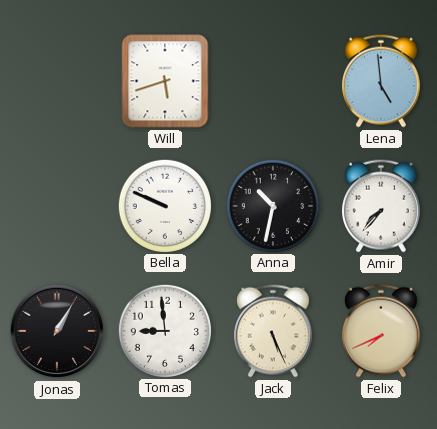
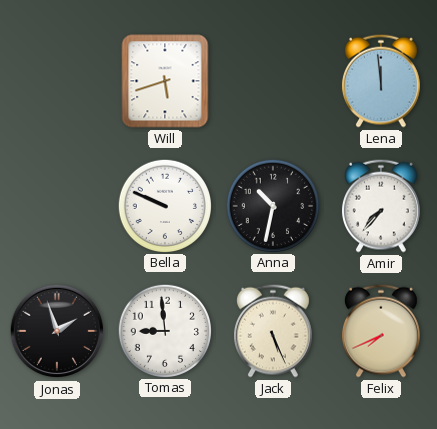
Lena: 4:59 -> 11:59
Jonas: 1:05 -> 1:57
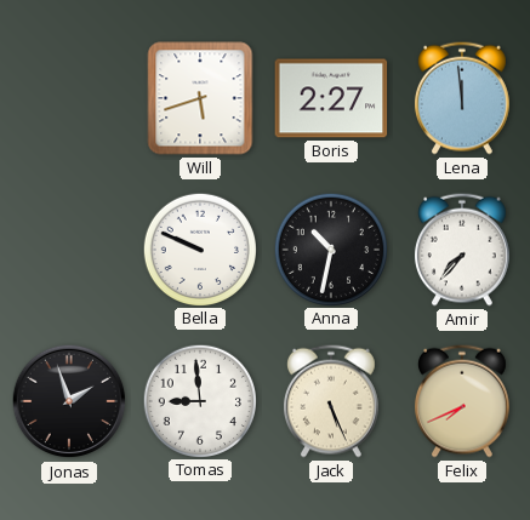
Boris: none -> 2:27
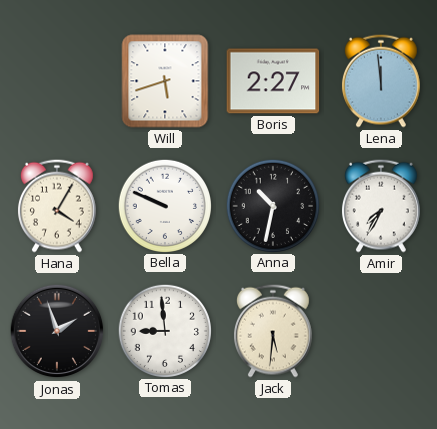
Hana: none -> 4:05
Amir: 7:37 -> 7:35
Jack: 5:26 -> 5:31
Felix: 7:41 -> none
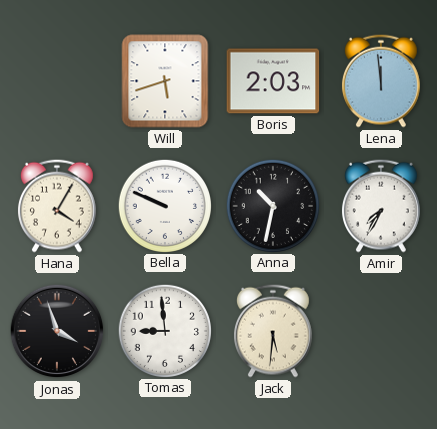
Boris: 2:27 -> 2:03
Jonas: 1:57 -> 3:57
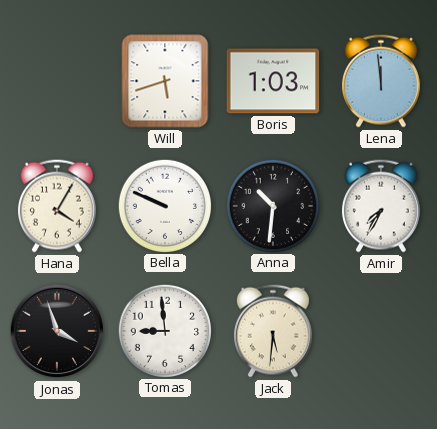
Boris: 2:03 -> 1:03
Anna: 10:32 -> 10:31
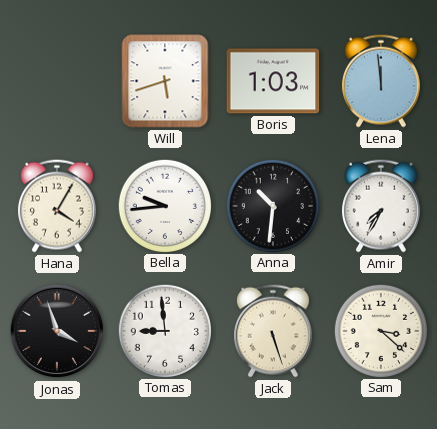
Bella: 9:49 -> 9:44
Jack: 5:31 -> 5:27
Sam: none -> 3:22
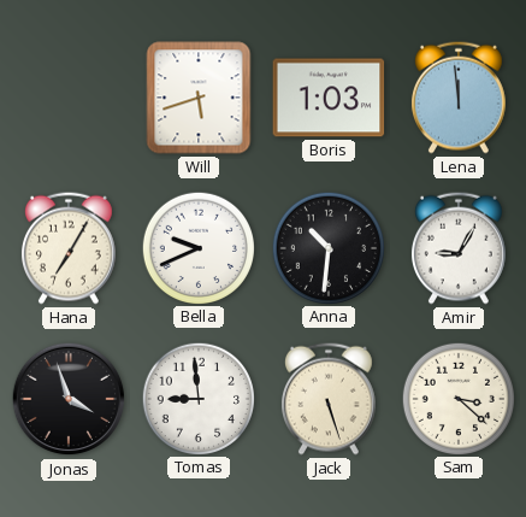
Hana: 4:05 -> 7:05
Bella: 9:44 -> 9:41
Amir: 7:35 -> 9:05
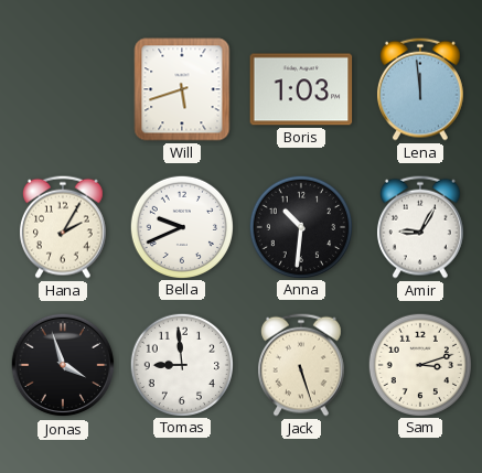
Hana: 7:05 -> 2:05
Sam: 3:22 -> 3:12
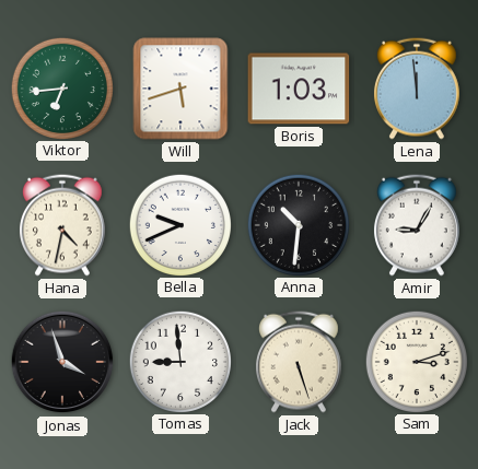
Viktor: none -> 6:44
Hana: 2:05 -> 4:32
